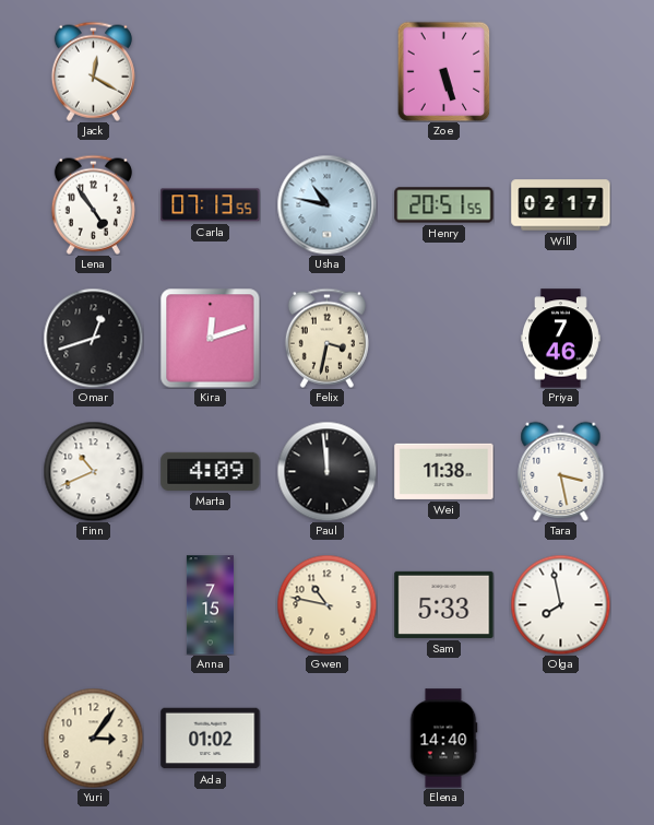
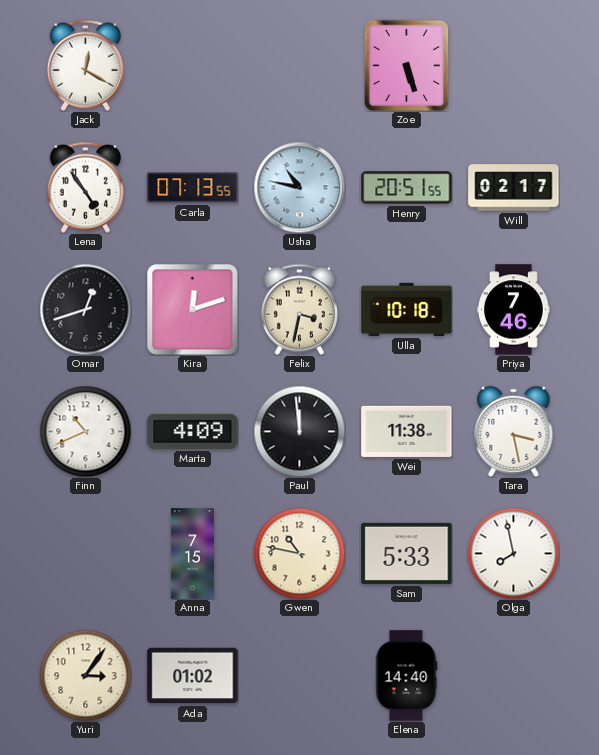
Ulla: none -> 10:18
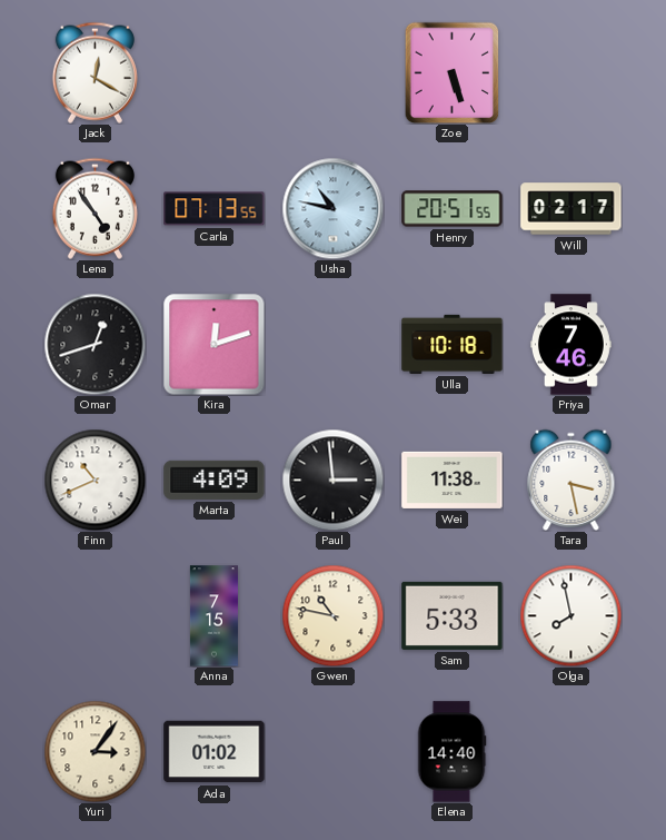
Felix: 3:32 -> none
Paul: 11:59 -> 2:59
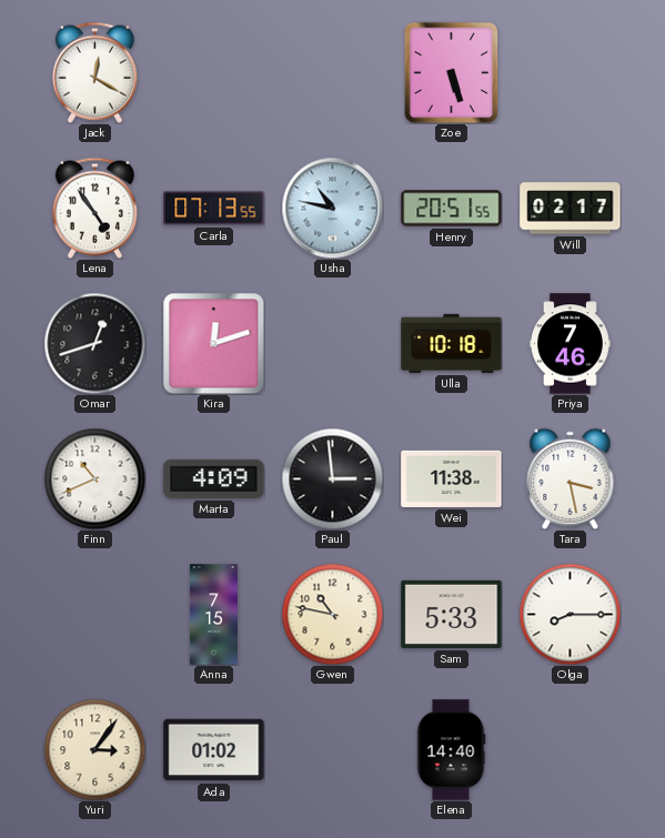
Olga: 7:58 -> 8:15
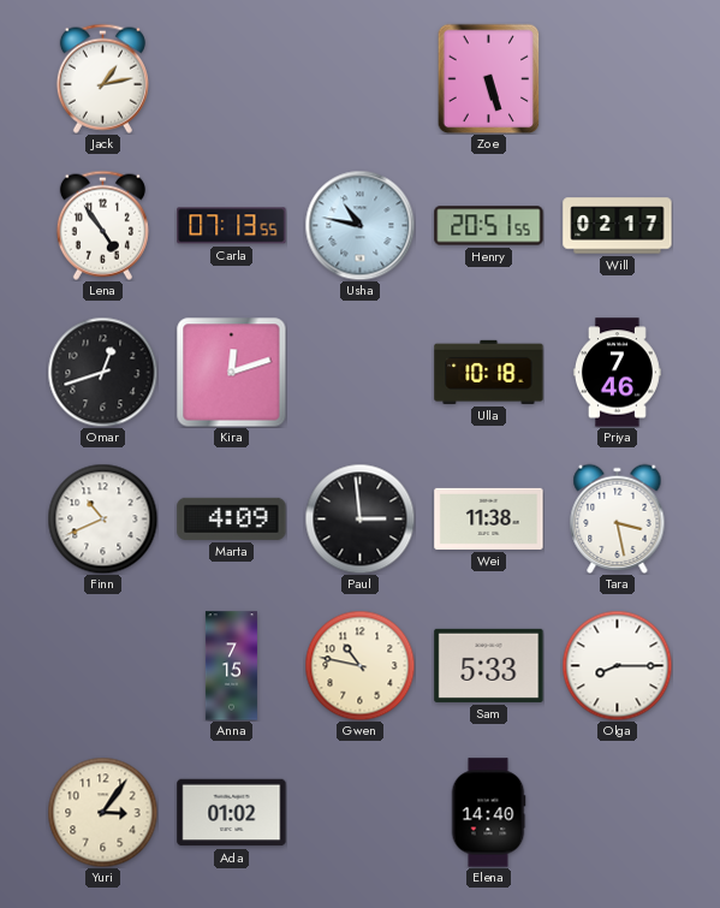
Jack: 12:20 -> 1:13
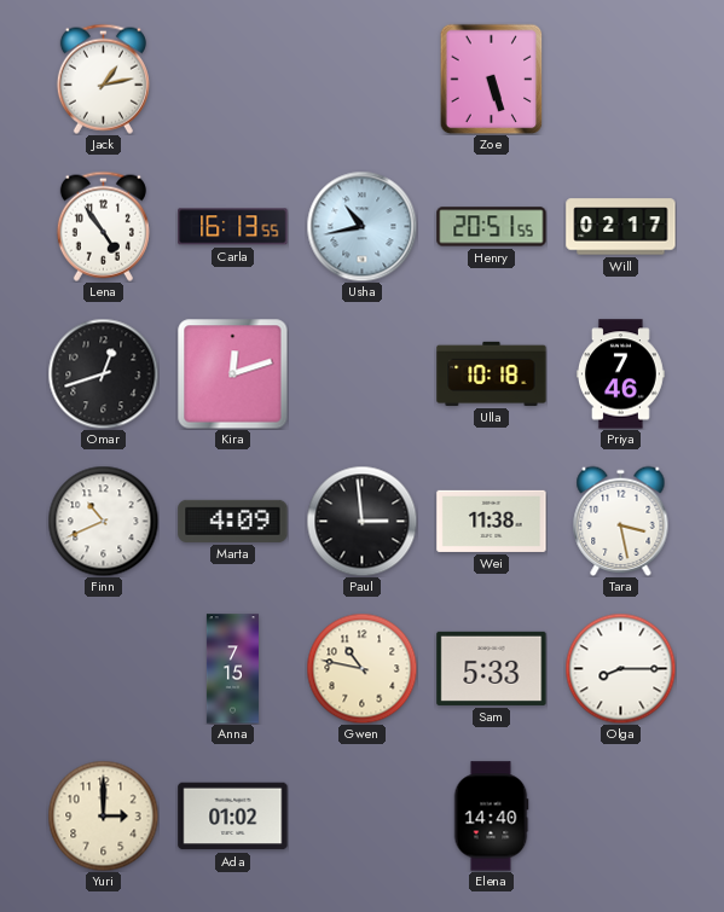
Carla: 07:13 -> 16:13
Usha: 10:47 -> 10:43
Yuri: 3:06 -> 3:00
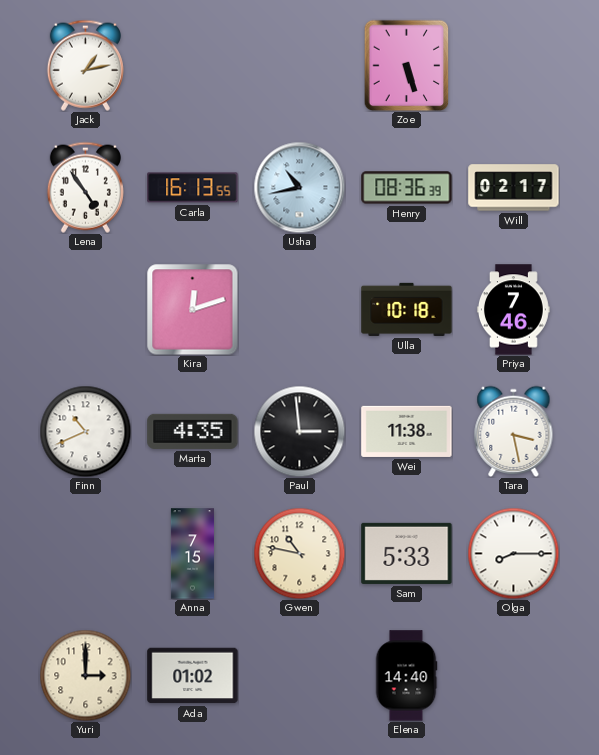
Henry: 20:51 -> 08:36
Omar: 12:42 -> none
Marta: 4:09 -> 4:35
